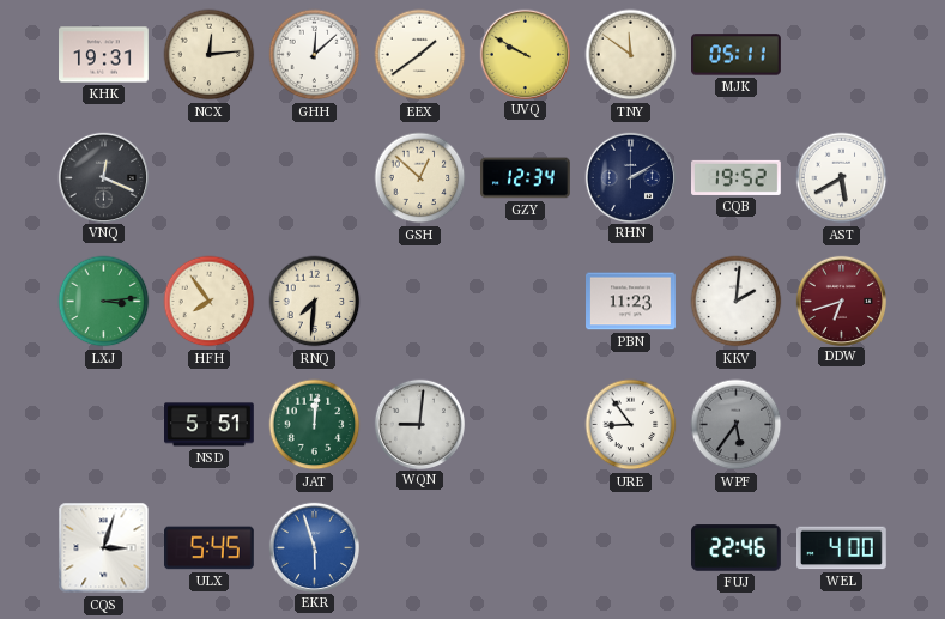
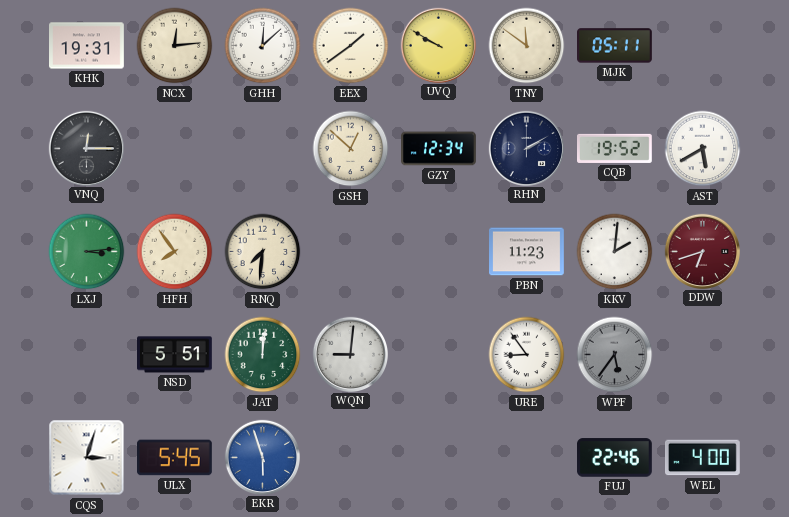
VNQ: 12:19 -> 12:15
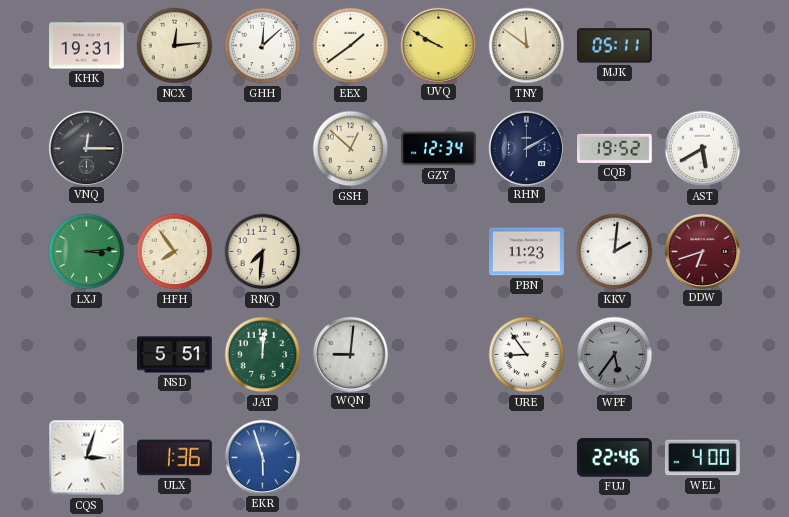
ULX: 5:45 -> 1:36
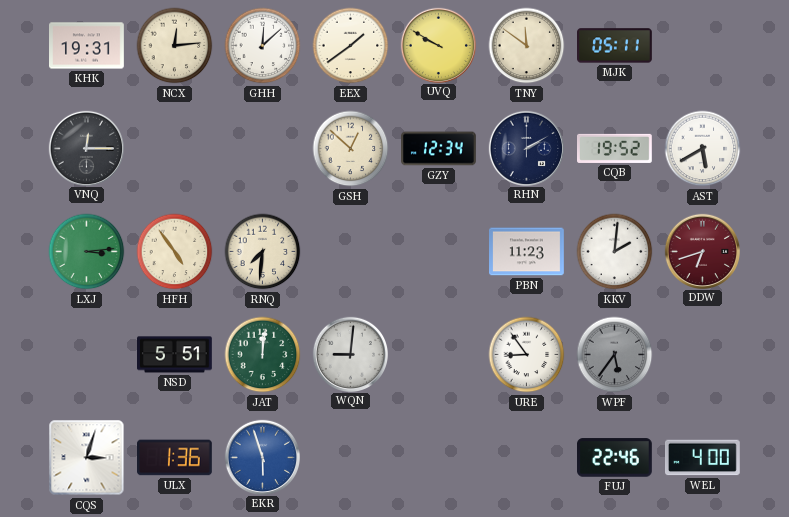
HFH: 7:54 -> 4:54
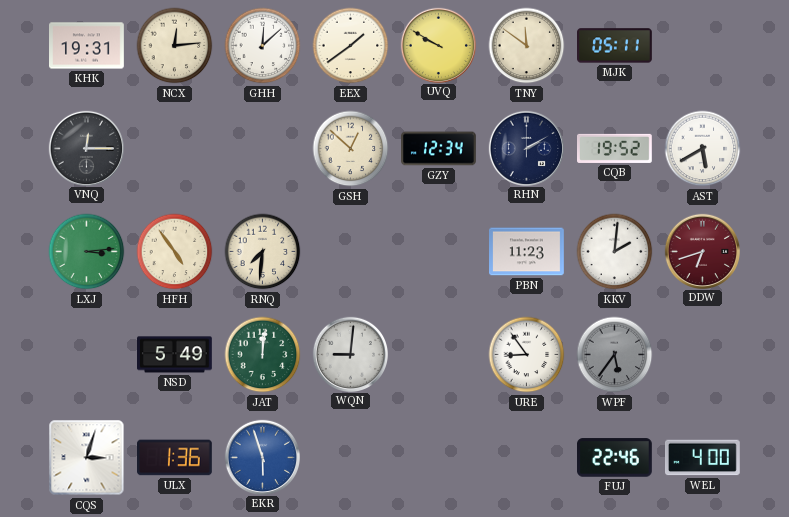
NSD: 5:51 -> 5:49
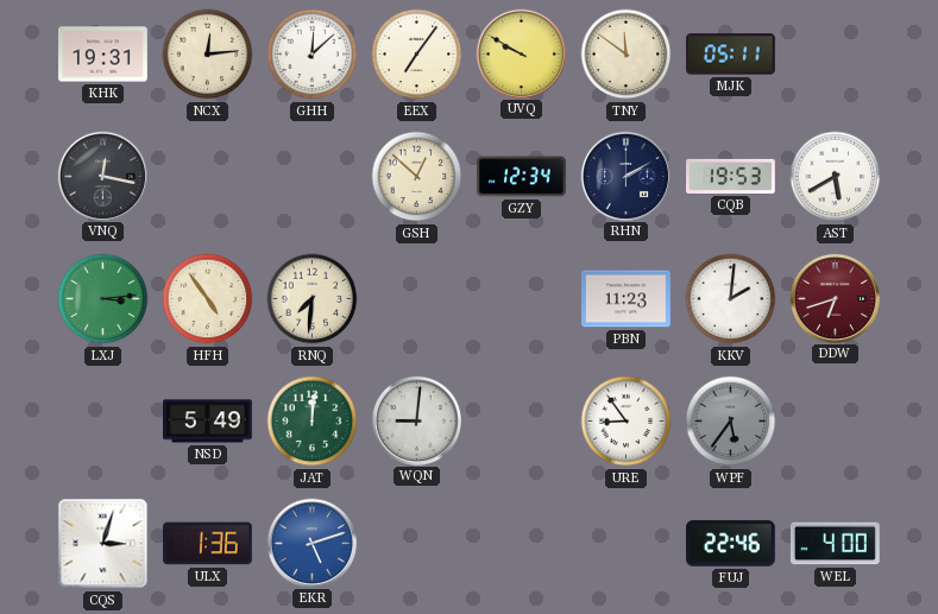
EEX: 1:39 -> 7:06
VNQ: 12:15 -> 12:17
CQB: 19:52 -> 19:53
EKR: 5:57 -> 5:12
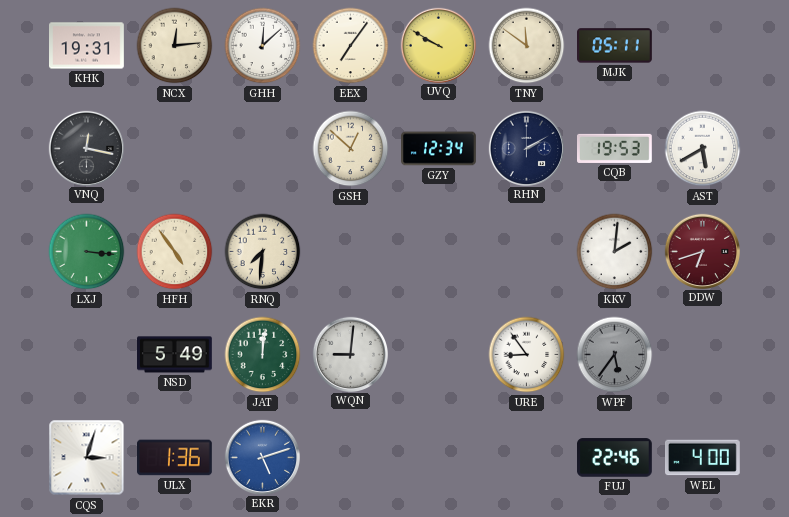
LXJ: 3:14 -> 3:16
PBN: 11:23 -> none
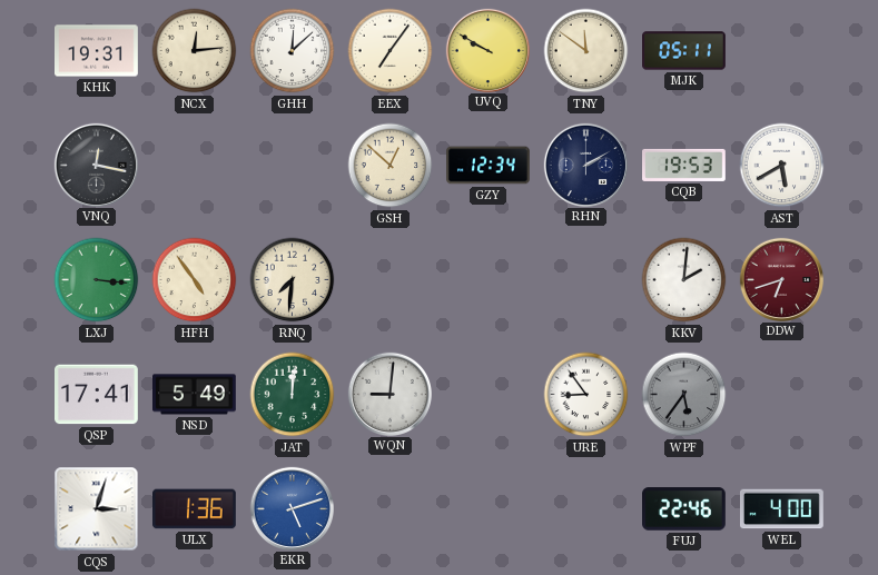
QSP: none -> 17:41
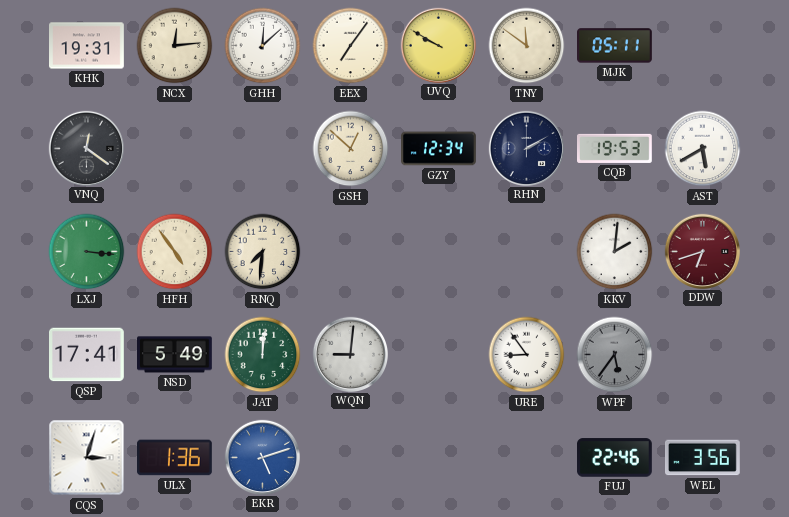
VNQ: 12:17 -> 12:21
WEL: 4:00 -> 3:56
